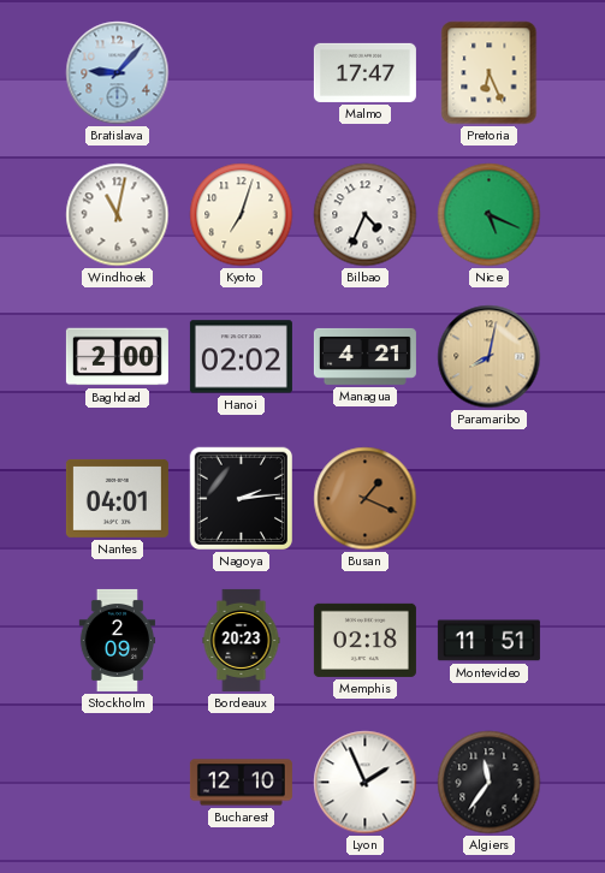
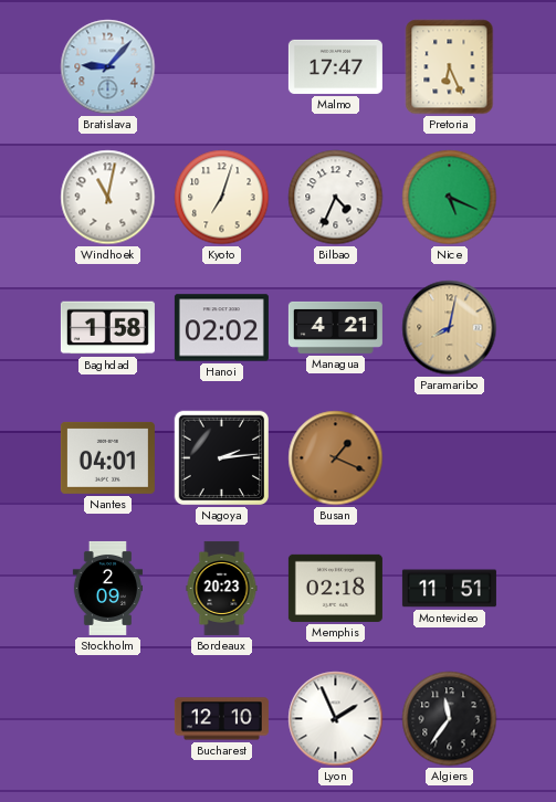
Baghdad: 2:00 -> 1:58
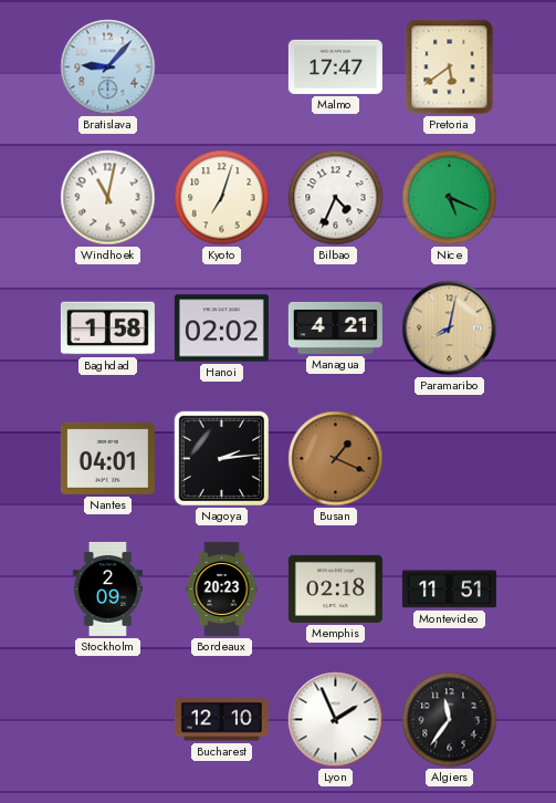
Pretoria: 6:26 -> 5:39
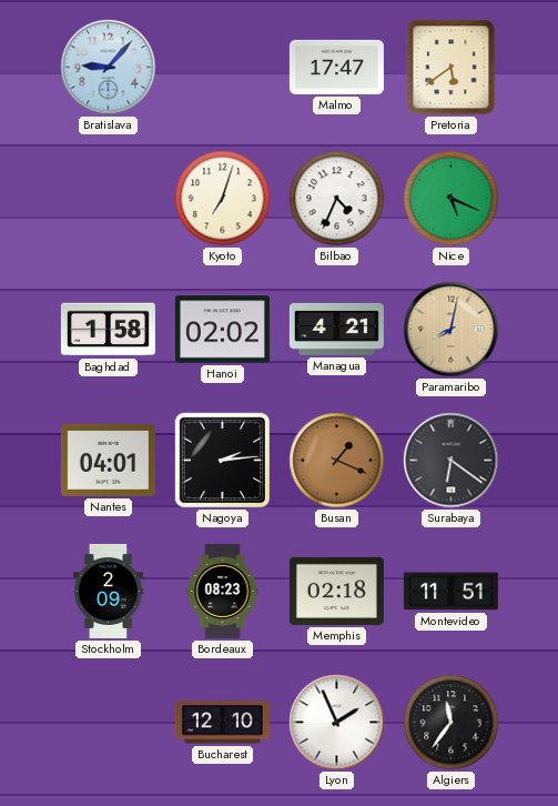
Windhoek: 11:02 -> none
Surabaya: none -> 6:21
Bordeaux: 20:23 -> 08:23
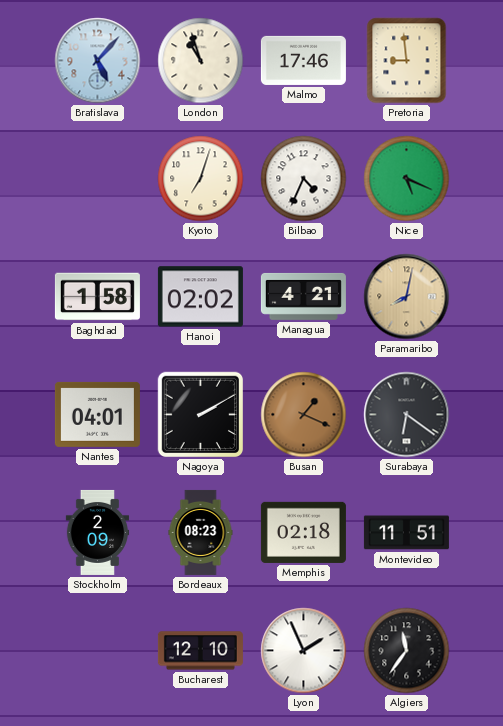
Bratislava: 9:07 -> 5:07
London: none -> 10:57
Malmo: 17:47 -> 17:46
Pretoria: 5:39 -> 8:59
Nagoya: 2:14 -> 2:10
